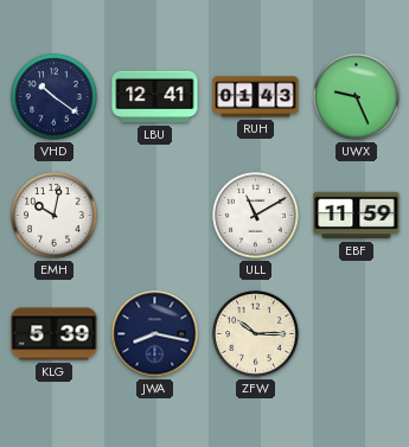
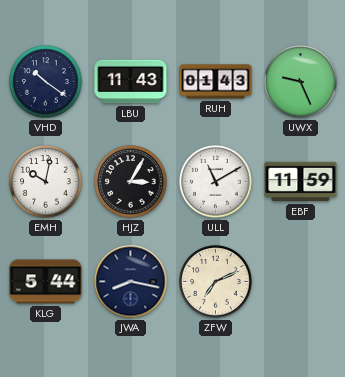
LBU: 12:41 -> 11:43
HJZ: none -> 3:05
KLG: 5:39 -> 5:44
ZFW: 10:15 -> 7:11
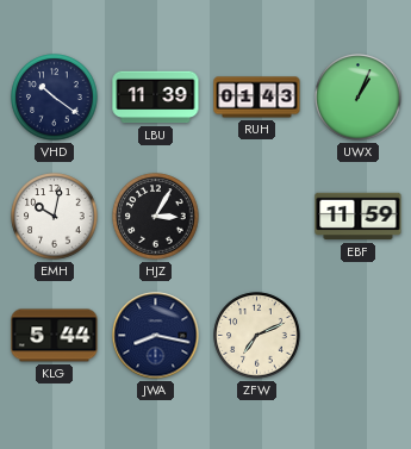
LBU: 11:43 -> 11:39
UWX: 9:26 -> 1:04
ULL: 11:10 -> none
